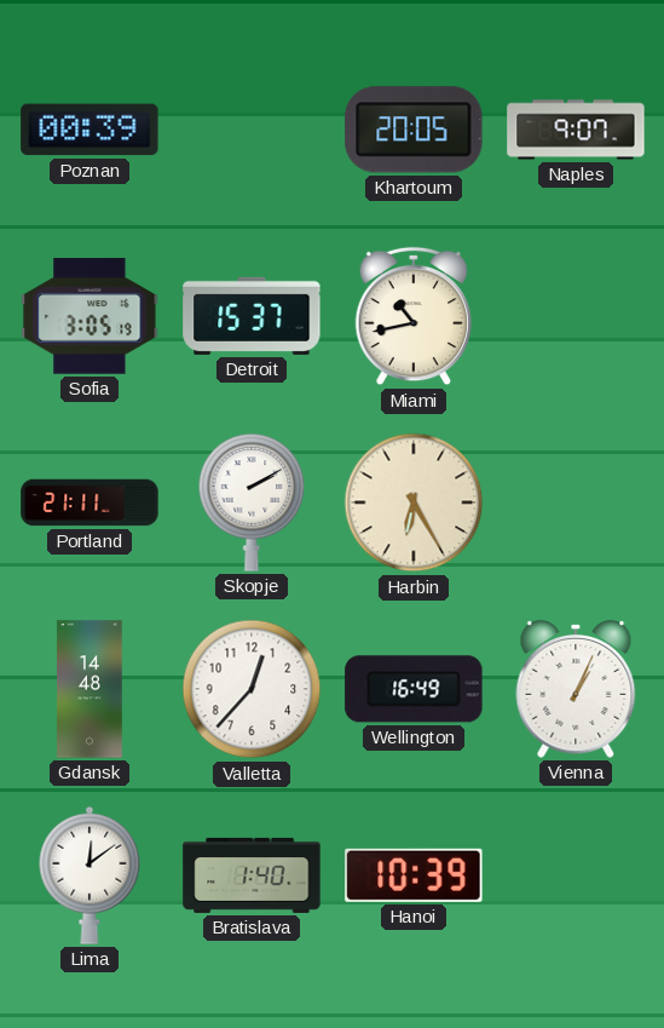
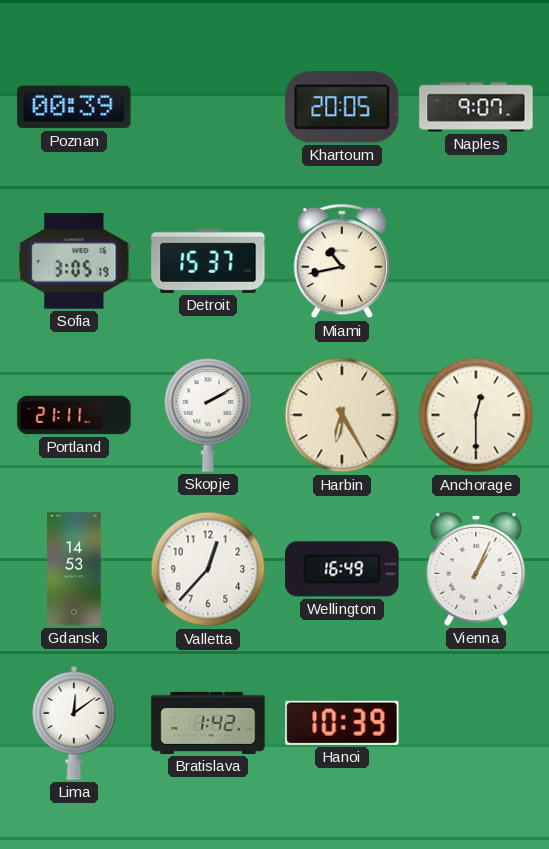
Anchorage: none -> 12:30
Gdansk: 14:48 -> 14:53
Bratislava: 1:40 -> 1:42
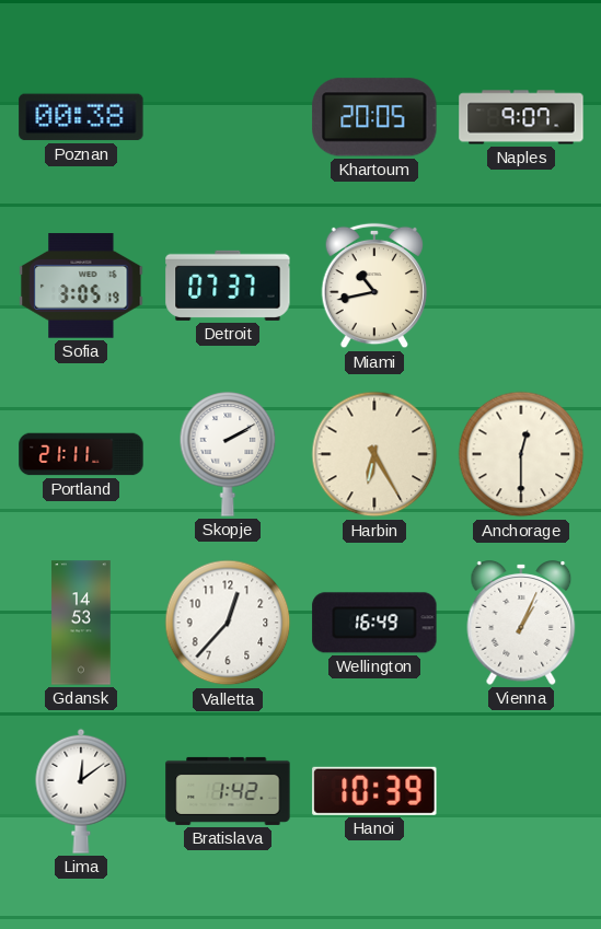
Poznan: 00:39 -> 00:38
Detroit: 15:37 -> 07:37
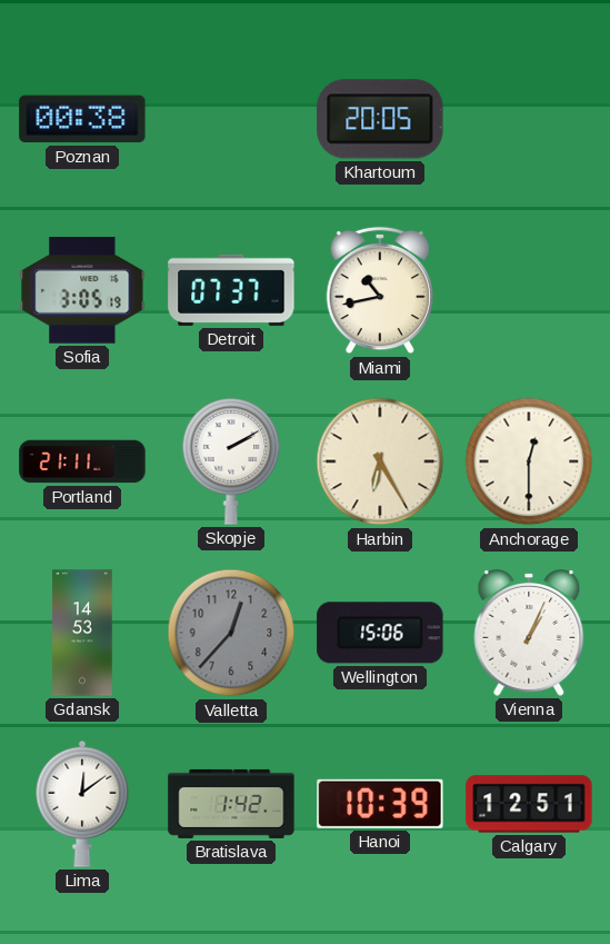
Naples: 9:07 -> none
Valletta dial: white -> grey
Wellington: 16:49 -> 15:06
Calgary: none -> 12:51
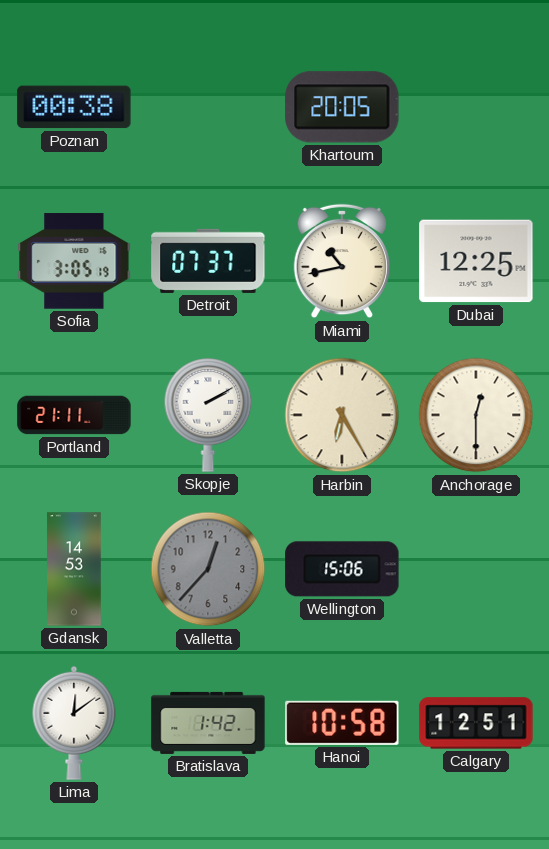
Dubai: none -> 12:25
Vienna: 1:04 -> none
Hanoi: 10:39 -> 10:58
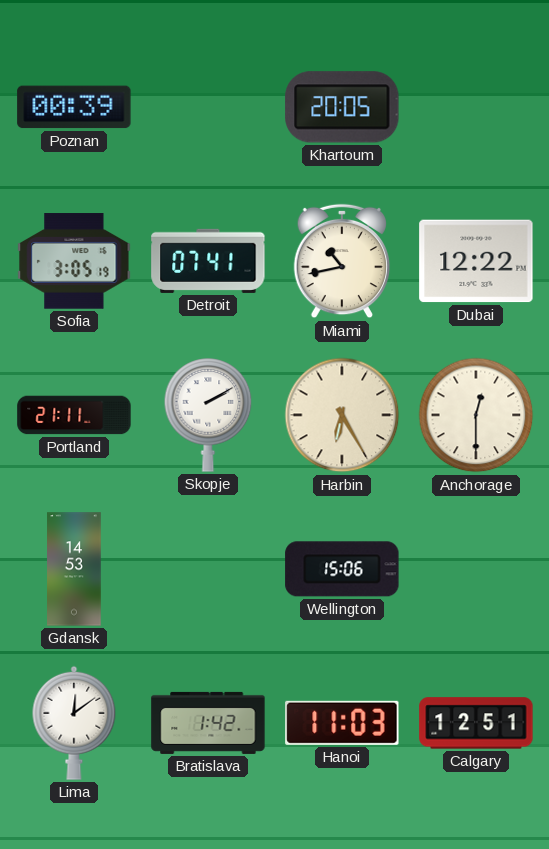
Poznan: 00:38 -> 00:39
Detroit: 07:37 -> 07:41
Dubai: 12:25 -> 12:22
Valletta: 12:37 -> none
Hanoi: 10:58 -> 11:03
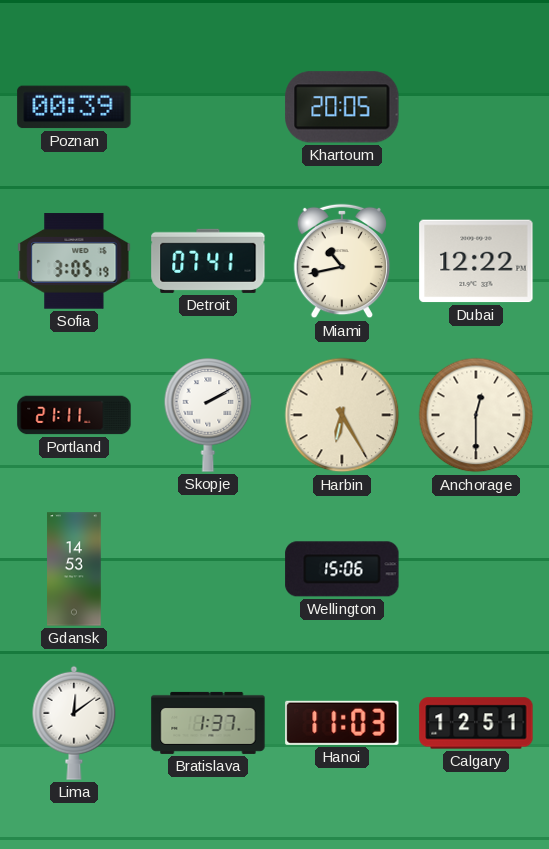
Bratislava: 1:42 -> 1:37
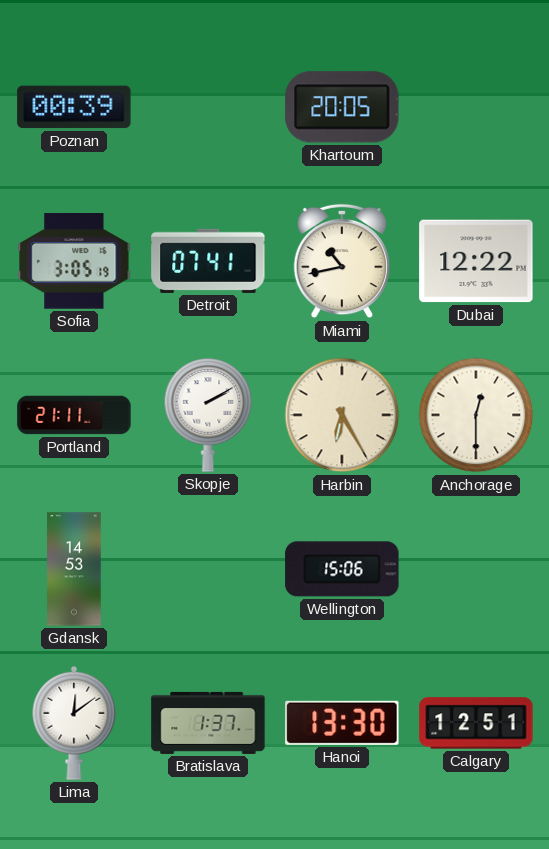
Hanoi: 11:03 -> 13:30
